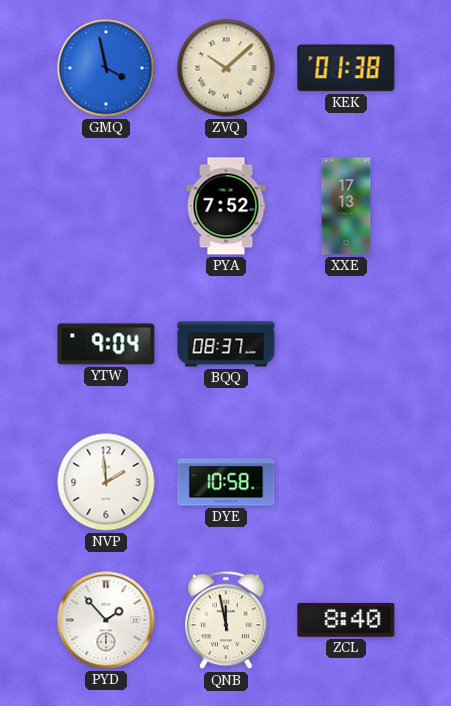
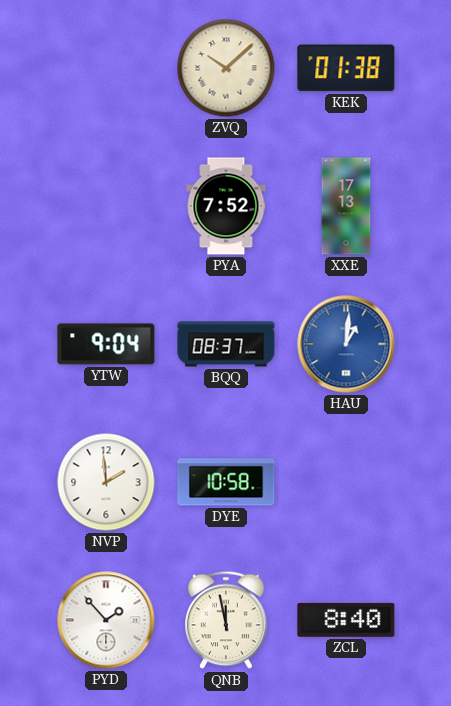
GMQ: 3:58 -> none
HAU: none -> 1:01
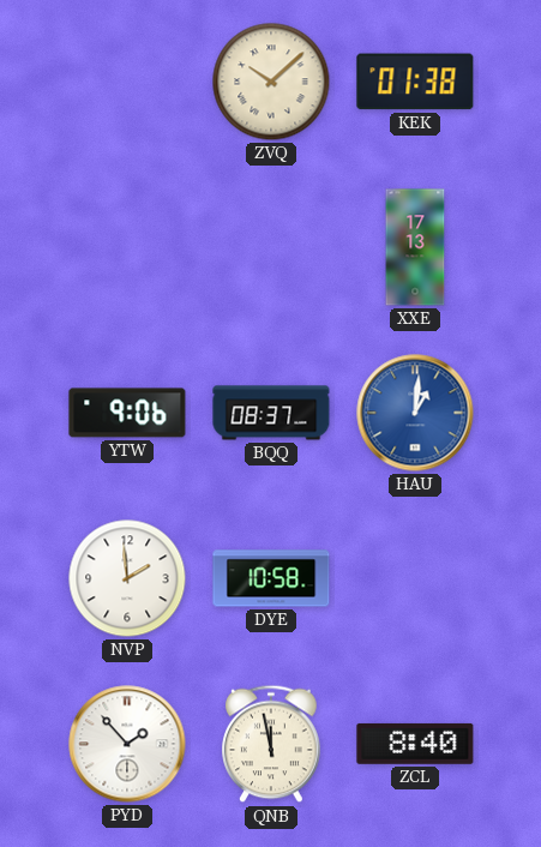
PYA: 7:52 -> none
YTW: 9:04 -> 9:06
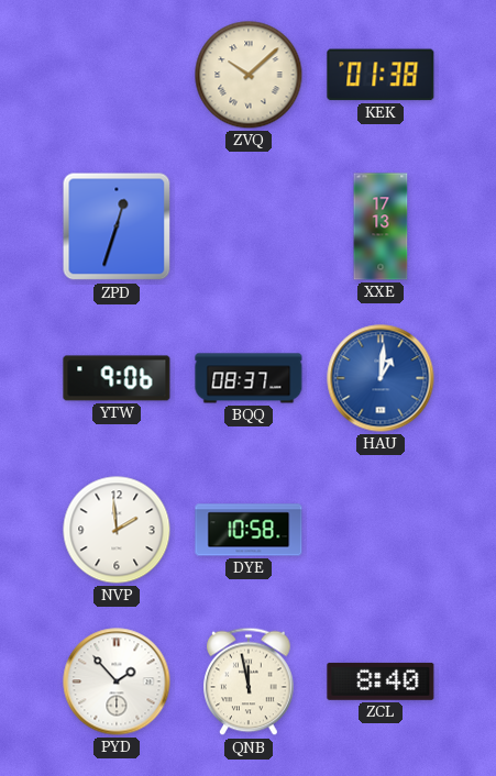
ZPD: none -> 12:33
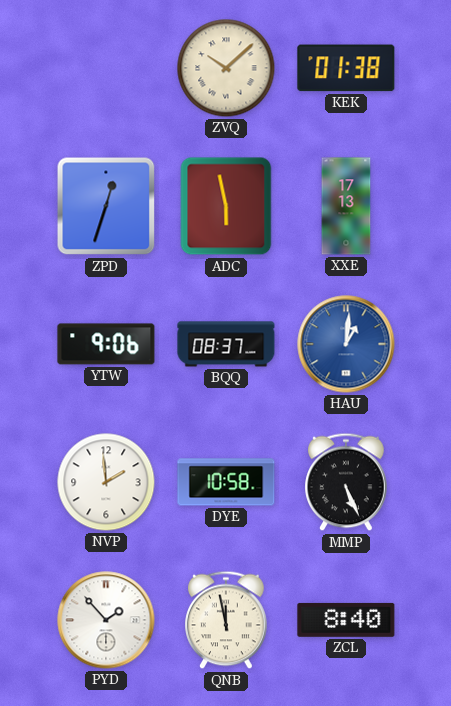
ADC: none -> 5:58
MMP: none -> 5:26
